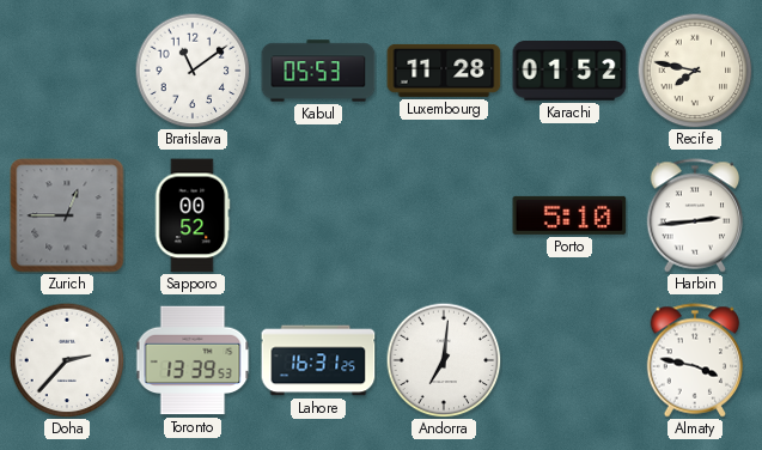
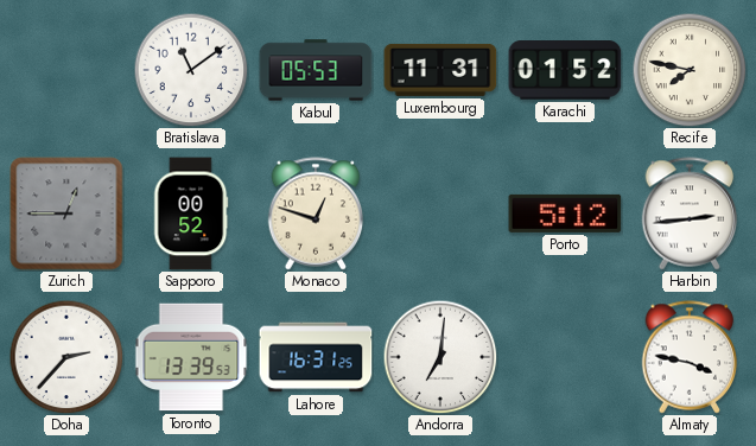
Luxembourg: 11:28 -> 11:31
Monaco: none -> 12:48
Porto: 5:10 -> 5:12
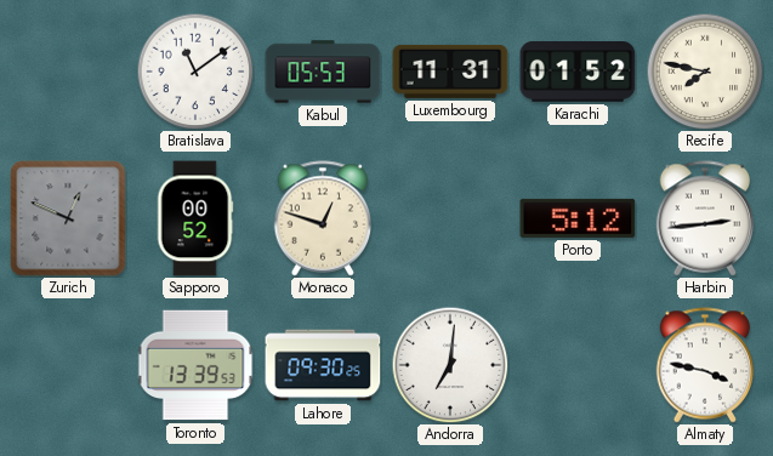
Zurich: 12:45 -> 12:49
Doha: 2:37 -> none
Lahore: 16:31 -> 09:30
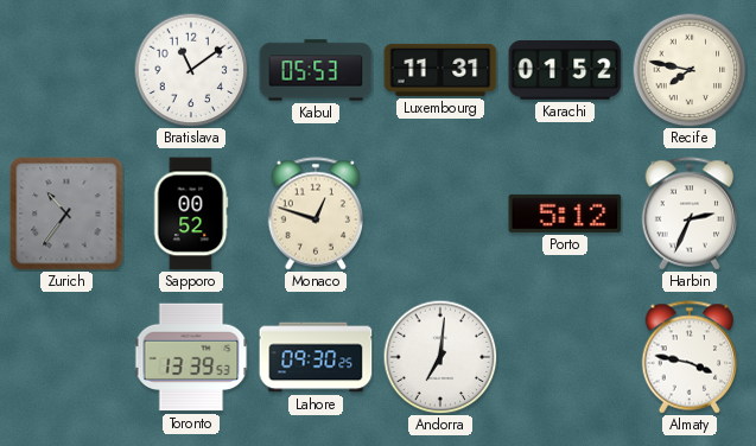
Zurich: 12:49 -> 10:36
Harbin: 2:44 -> 2:34
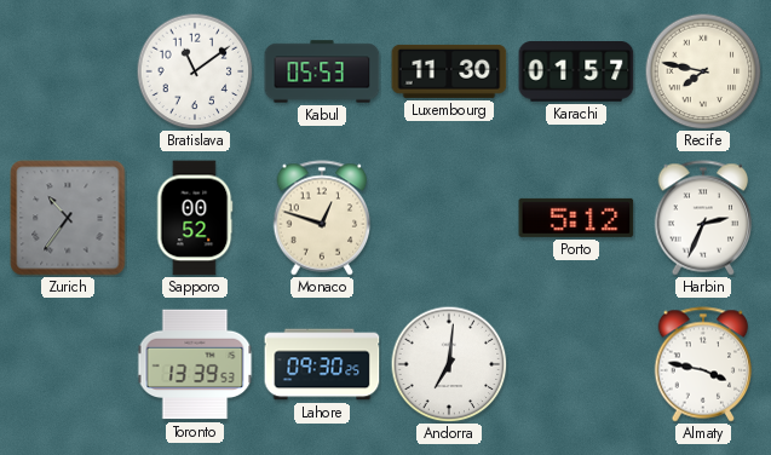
Luxembourg: 11:31 -> 11:30
Karachi: 01:52 -> 01:57
